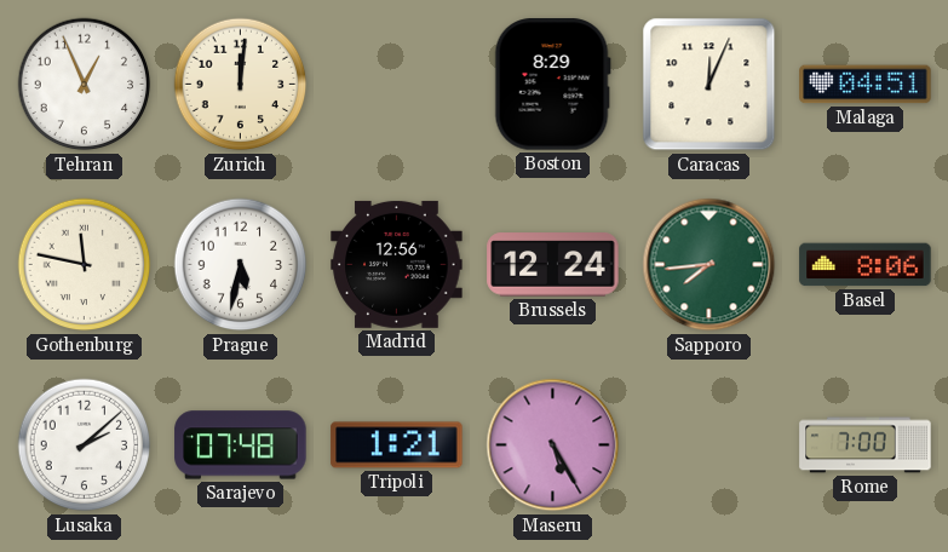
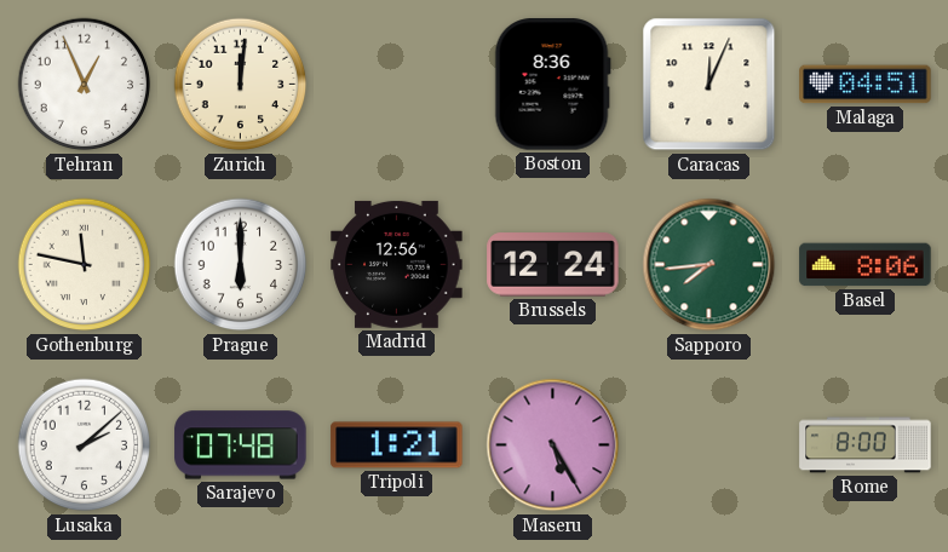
Boston: 8:29 -> 8:36
Prague: 5:32 -> 6:00
Rome: 7:00 -> 8:00
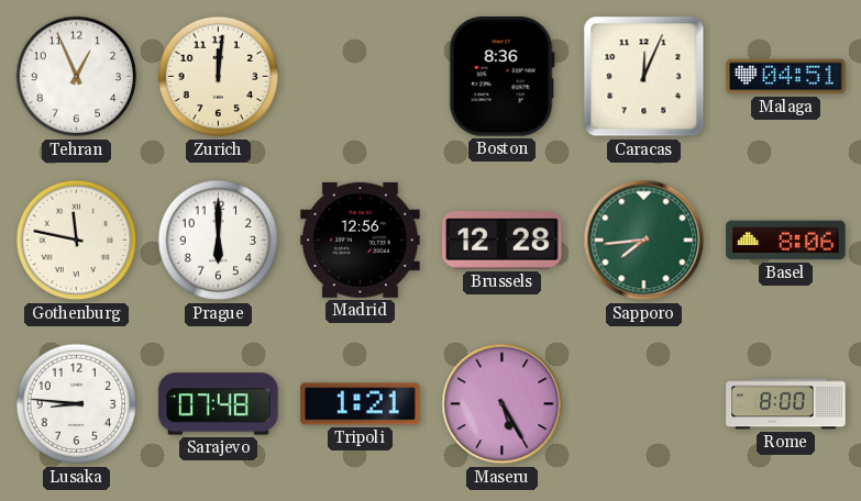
Brussels: 12:24 -> 12:28
Lusaka: 2:08 -> 8:46
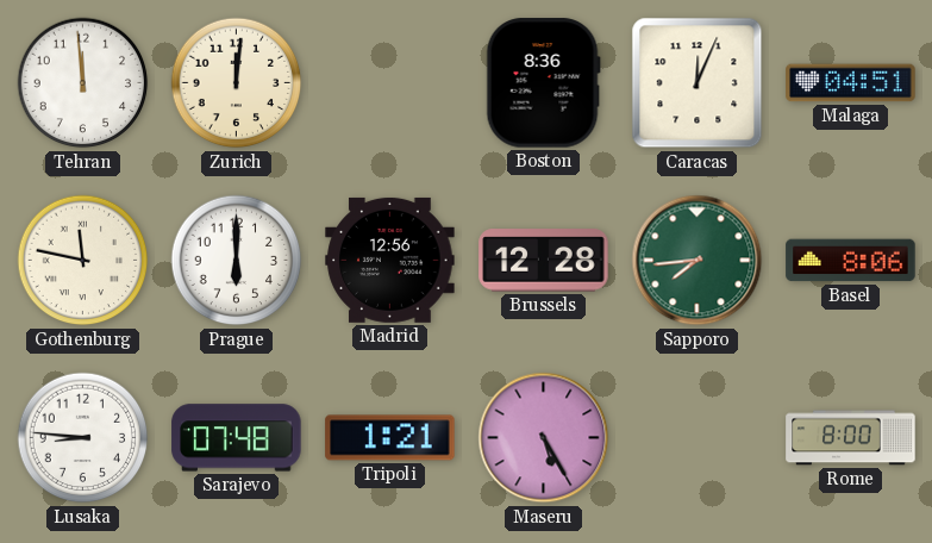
Tehran: 12:56 -> 11:59
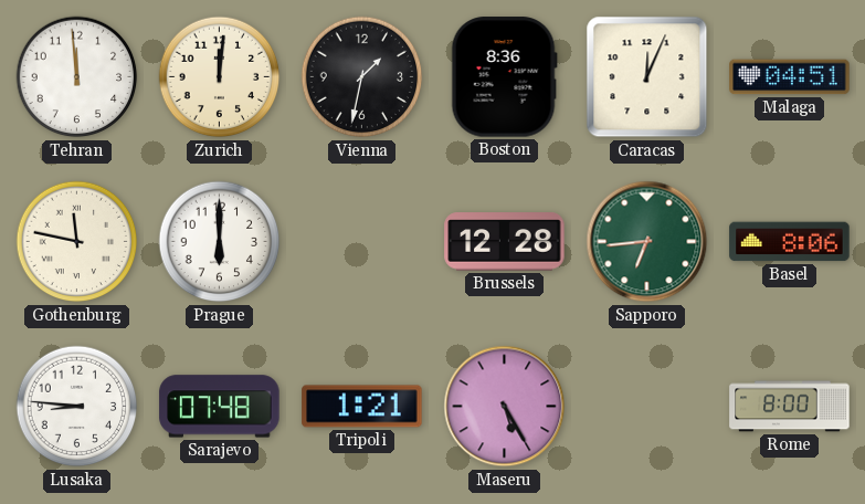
Vienna: none -> 1:32
Madrid: 12:56 -> none
Sapporo: 7:44 -> 6:44
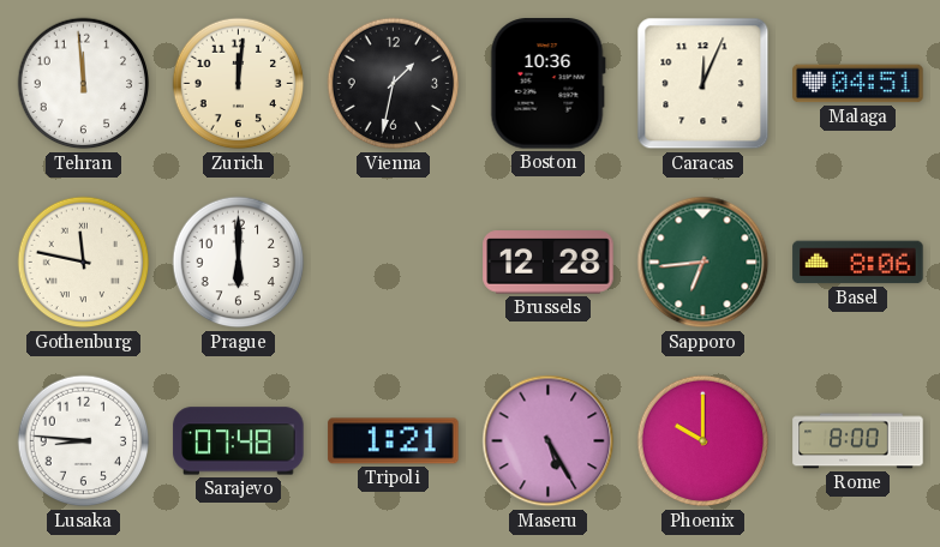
Boston: 8:36 -> 10:36
Phoenix: none -> 10:00
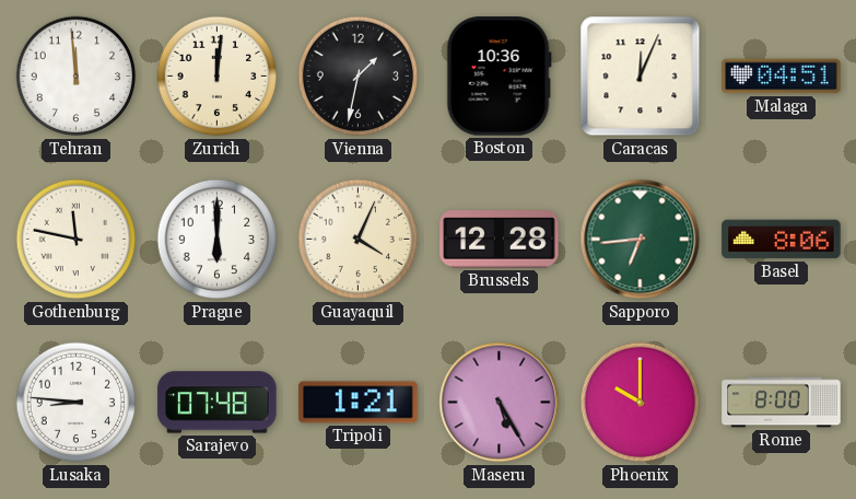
Guayaquil: none -> 4:04
